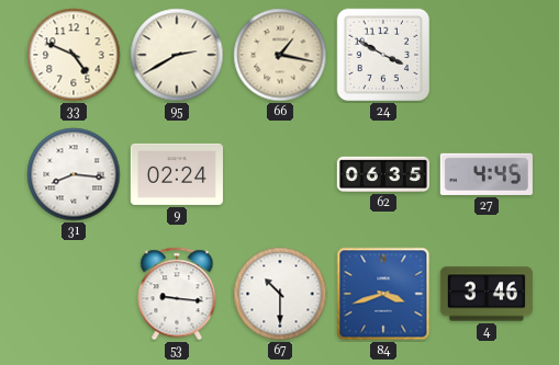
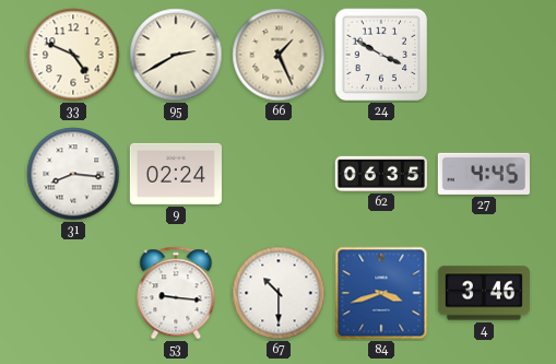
66: 1:17 -> 1:26
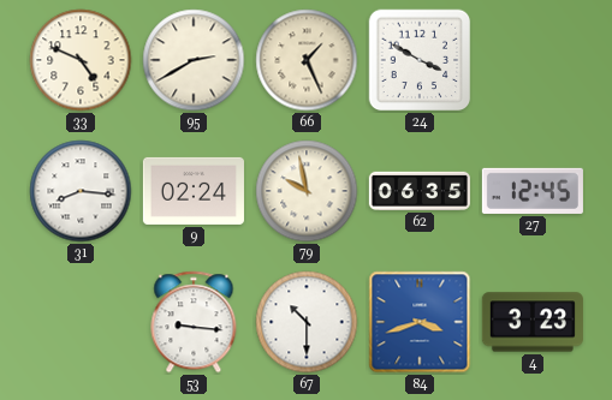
79: none -> 9:58
27: 4:45 -> 12:45
4: 3:46 -> 3:23
